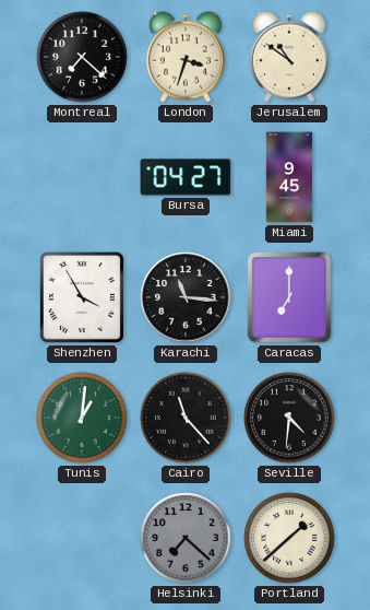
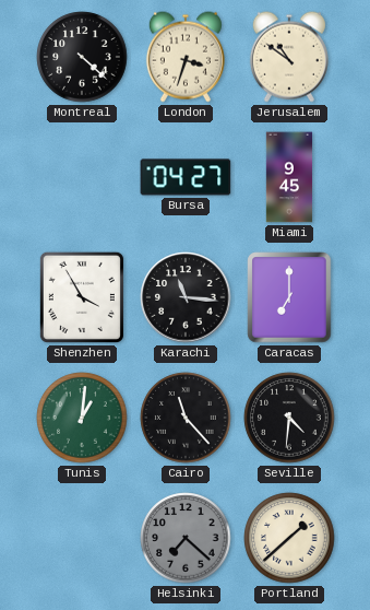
Montreal: 7:22 -> 4:22
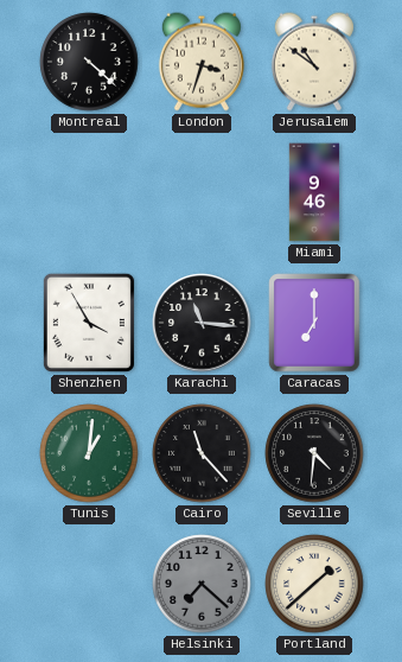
Bursa: 04:27 -> none
Miami: 9:45 -> 9:46
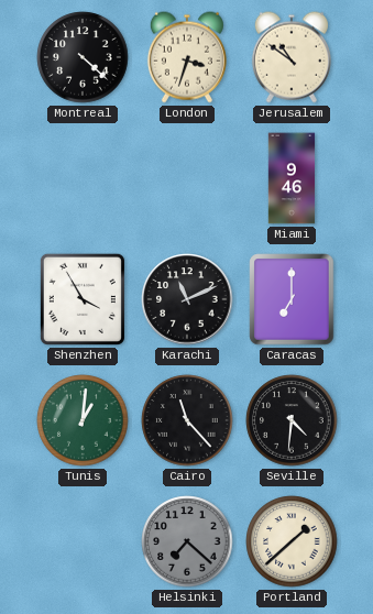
Karachi: 11:16 -> 11:11
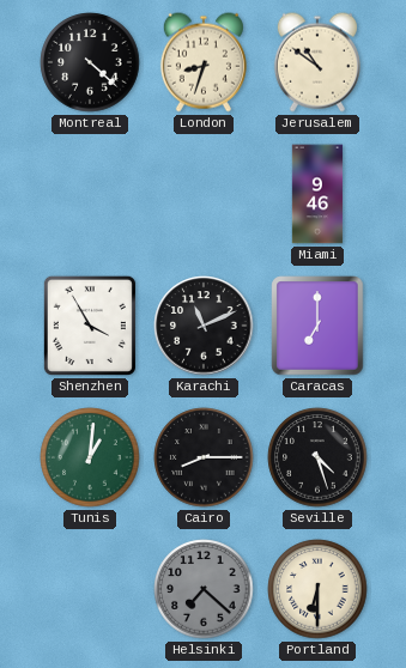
London: 3:33 -> 8:33
Cairo: 11:23 -> 8:15
Seville: 4:31 -> 4:27
Portland: 1:38 -> 6:30
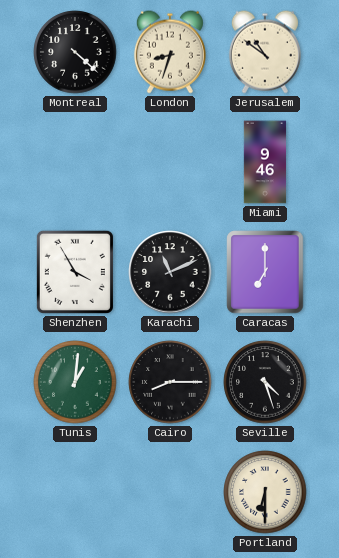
Helsinki: 7:22 -> none
